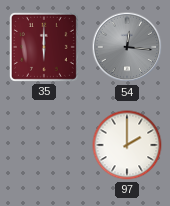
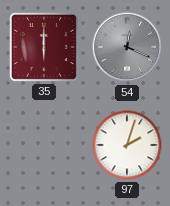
54: 12:16 -> 12:19
97: 2:00 -> 2:03
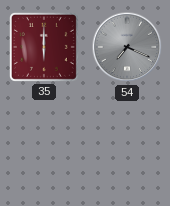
54: 12:19 -> 7:19
97: 2:03 -> none
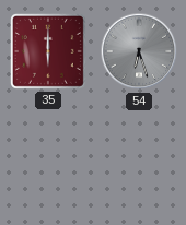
54: 7:19 -> 6:27
